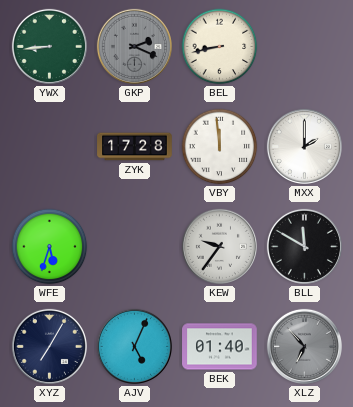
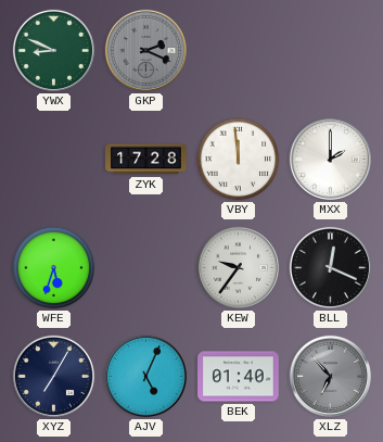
YWX: 8:44 -> 8:49
BEL: 8:43 -> none
BLL: 11:50 -> 12:19
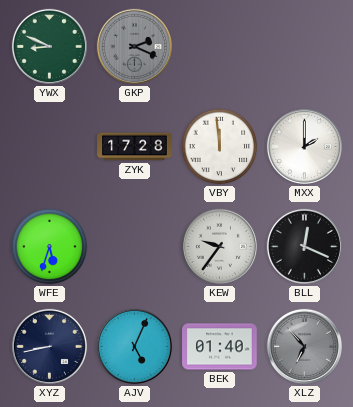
XYZ: 7:05 -> 8:43
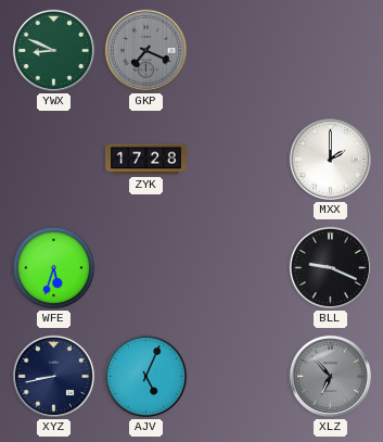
GKP: 2:19 -> 7:19
VBY: 11:59 -> none
KEW: 9:36 -> none
BLL: 12:19 -> 9:19
BEK: 01:40 -> none
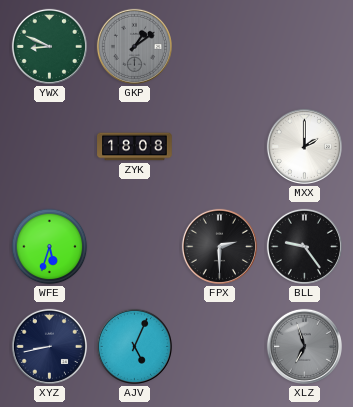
GKP: 7:19 -> 1:09
ZYK: 17:28 -> 18:08
FPX: none -> 2:30
BLL: 9:19 -> 9:24
XLZ: 6:53 -> 6:57
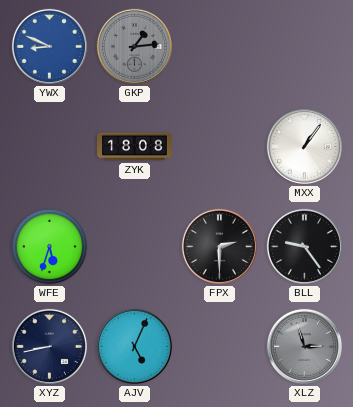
YWX dial: green -> blue
GKP: 1:09 -> 1:14
MXX: 2:00 -> 1:06
XLZ: 6:57 -> 2:57
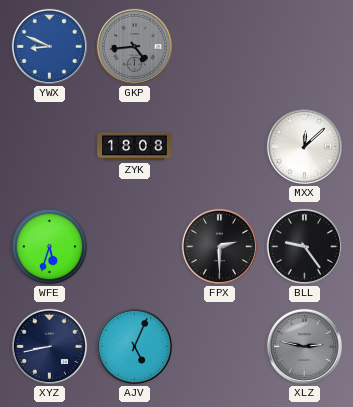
GKP: 1:14 -> 4:44
MXX: 1:06 -> 12:08
XLZ: 2:57 -> 2:47
